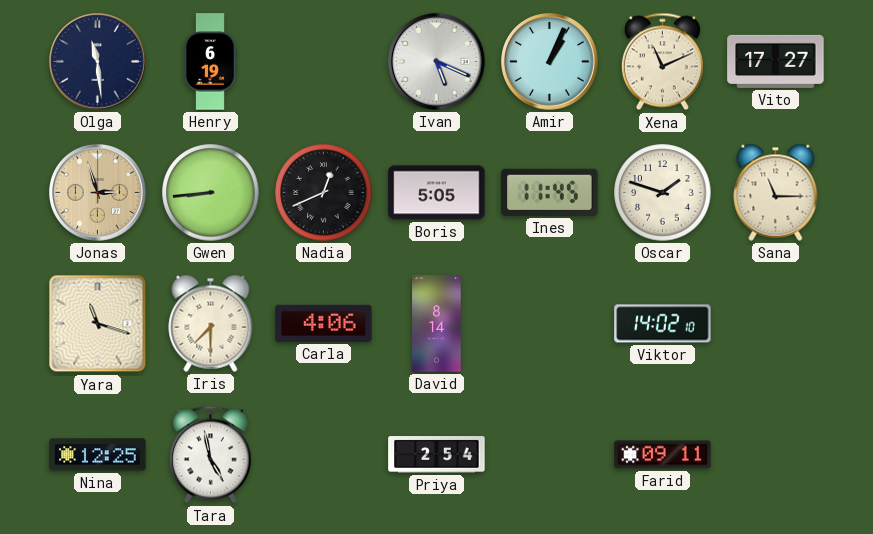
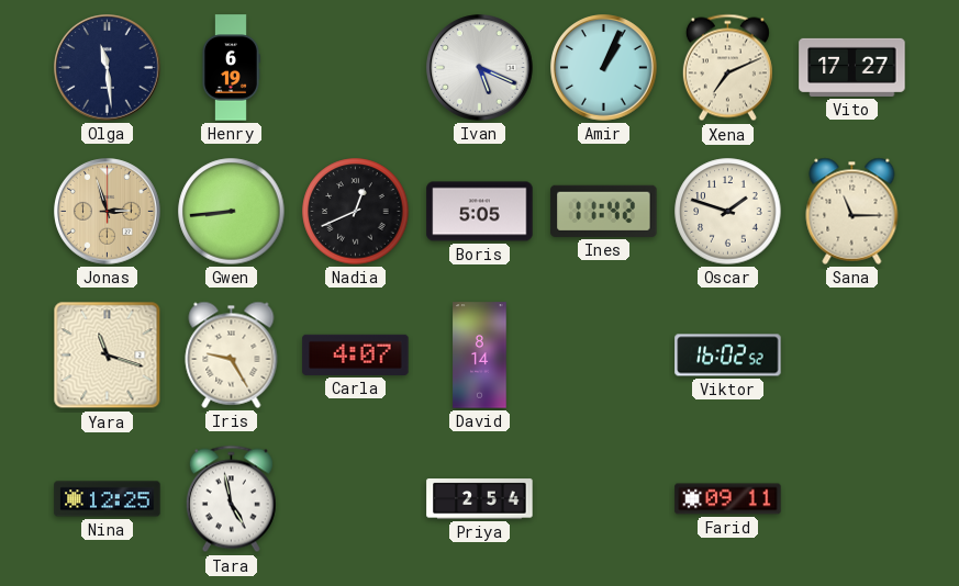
Xena: 11:11 -> 7:11
Ines: 11:45 -> 11:42
Iris: 7:30 -> 9:25
Carla: 4:06 -> 4:07
Viktor: 14:02 -> 16:02
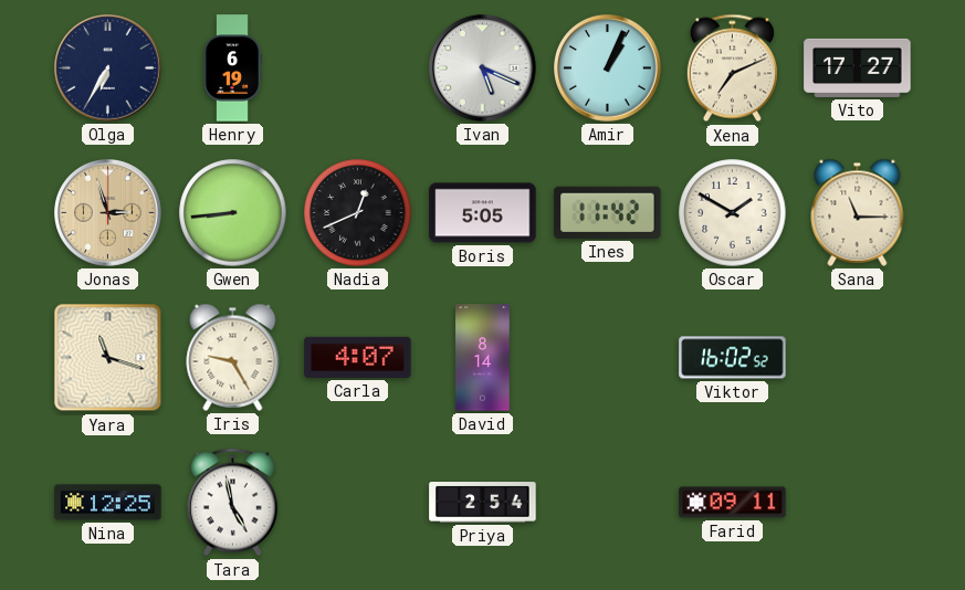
Olga: 11:29 -> 6:35
Oscar: 1:48 -> 1:50
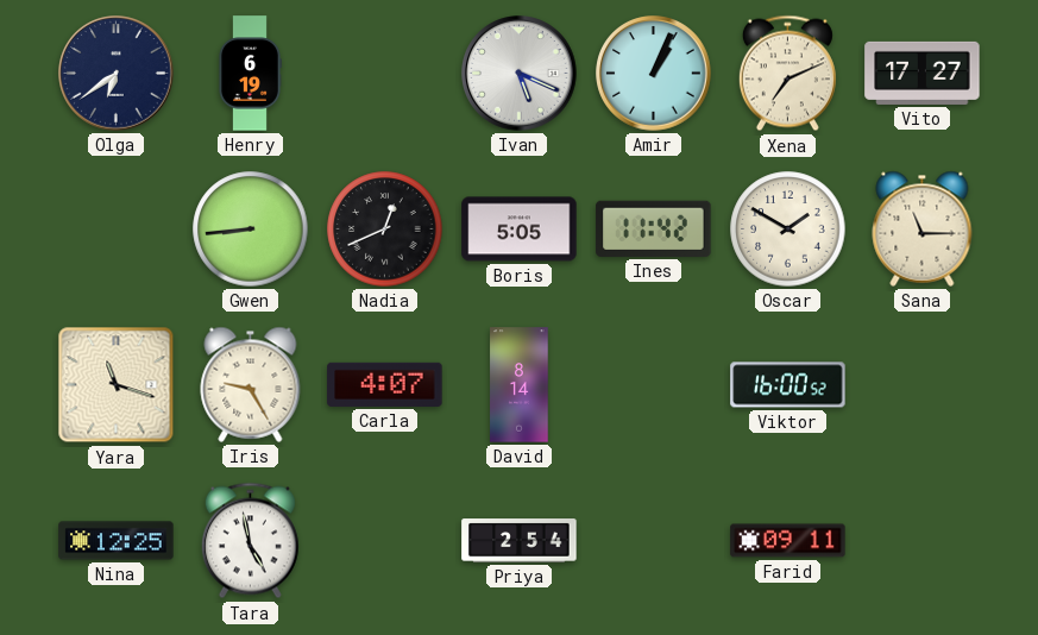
Olga: 6:35 -> 6:39
Jonas: 2:57 -> none
Viktor: 16:02 -> 16:00
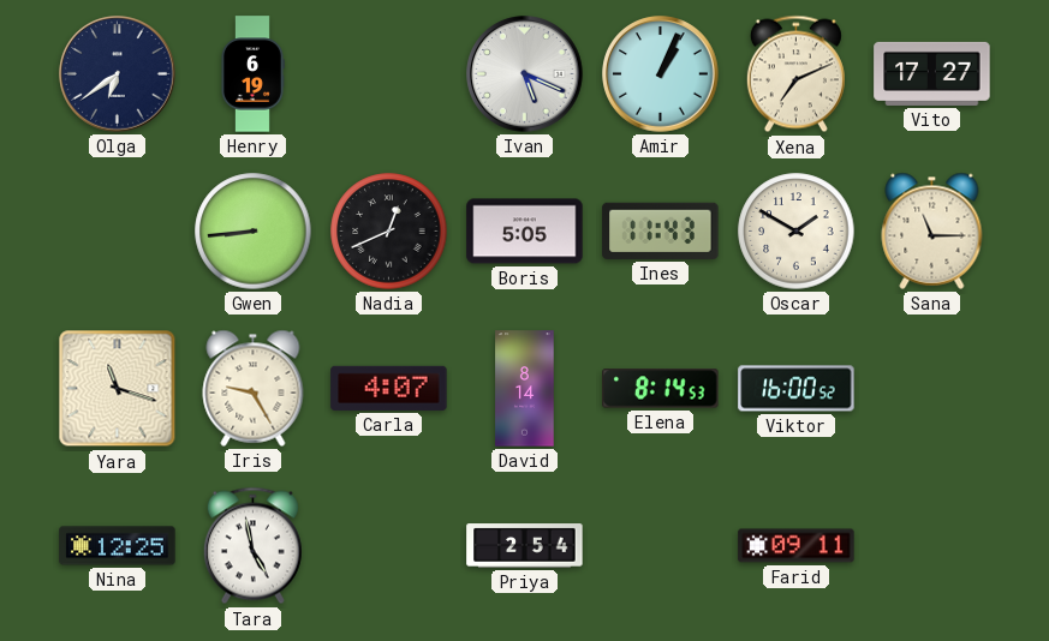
Ines: 11:42 -> 11:43
Elena: none -> 8:14
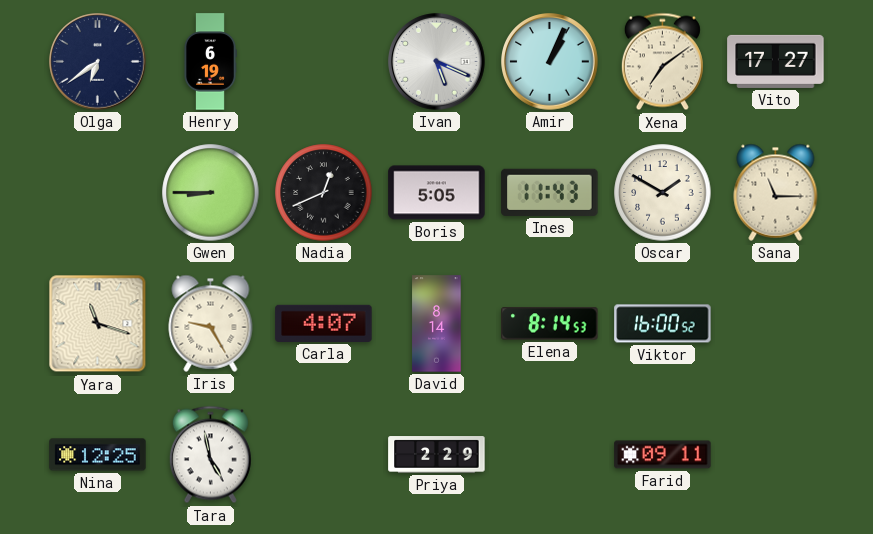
Xena: 7:11 -> 7:09
Gwen: 8:44 -> 8:45
Priya: 2:54 -> 2:29
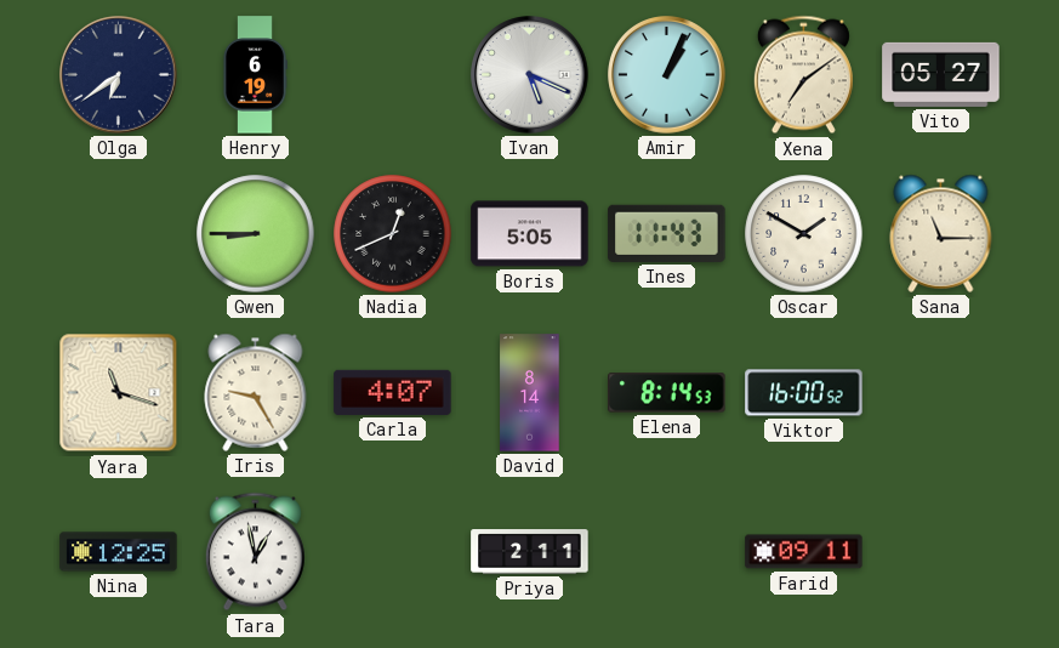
Vito: 17:27 -> 05:27
Tara: 4:58 -> 12:58
Priya: 2:29 -> 2:11
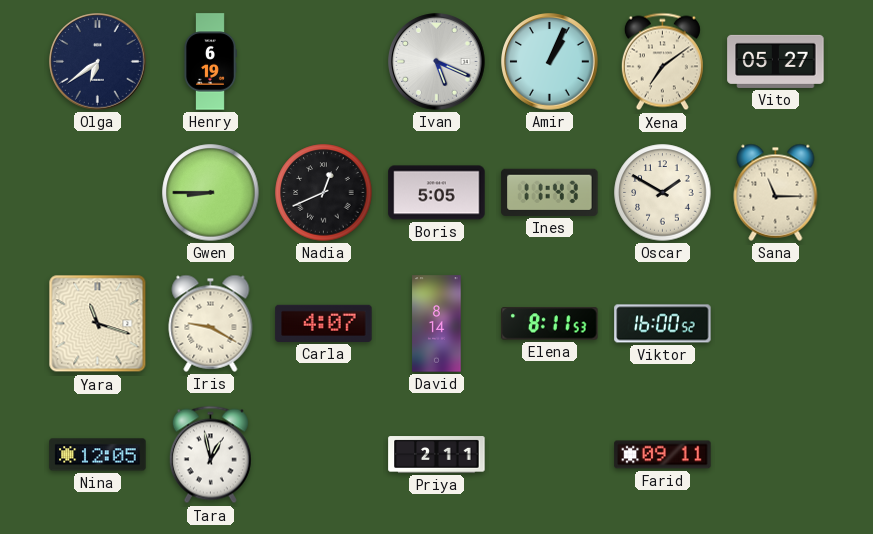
Iris: 9:25 -> 9:20
Elena: 8:14 -> 8:11
Nina: 12:25 -> 12:05
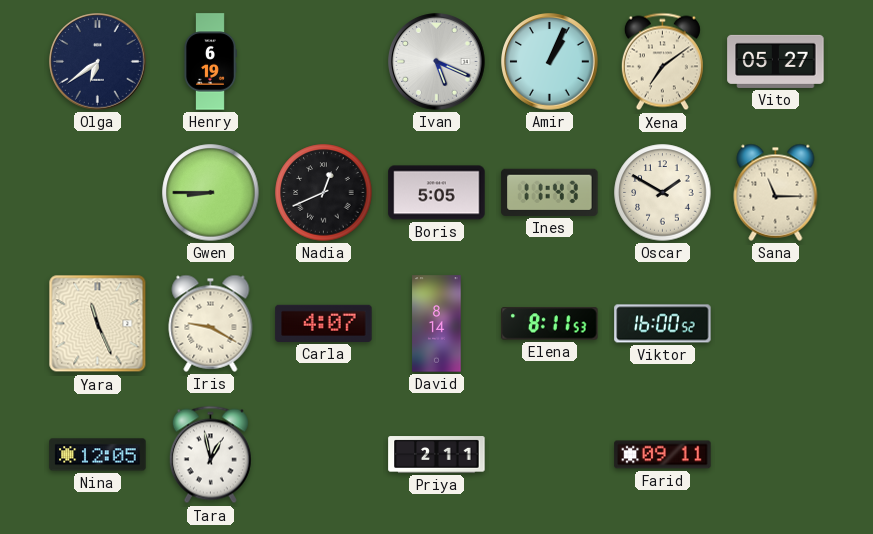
Yara: 11:18 -> 11:26
